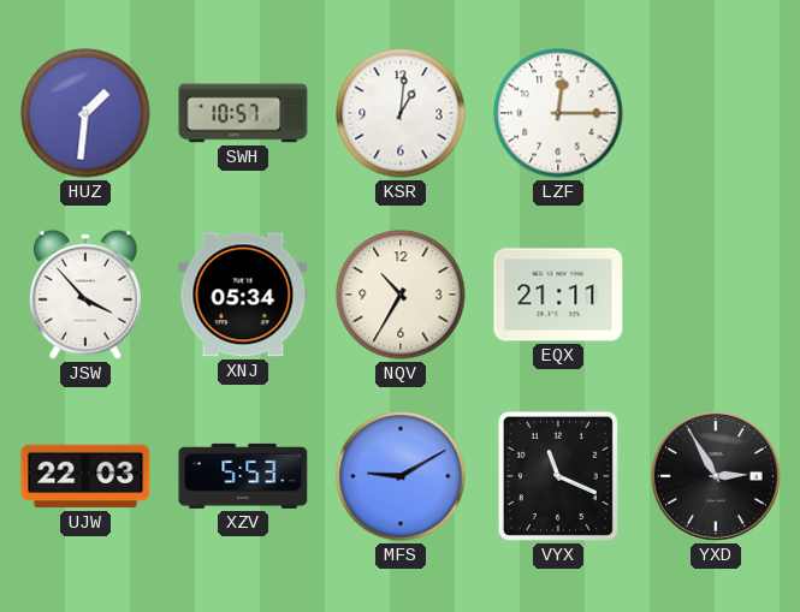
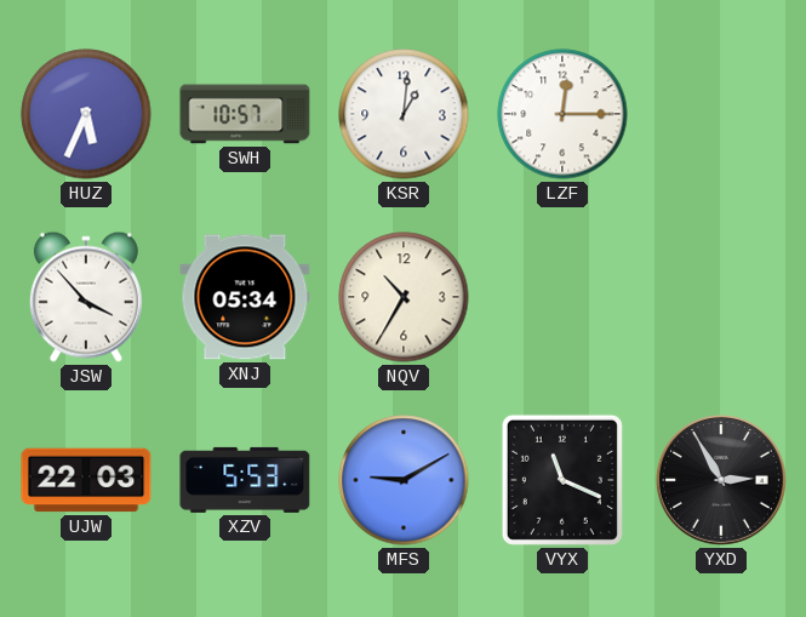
HUZ: 1:31 -> 5:34
EQX: 21:11 -> none
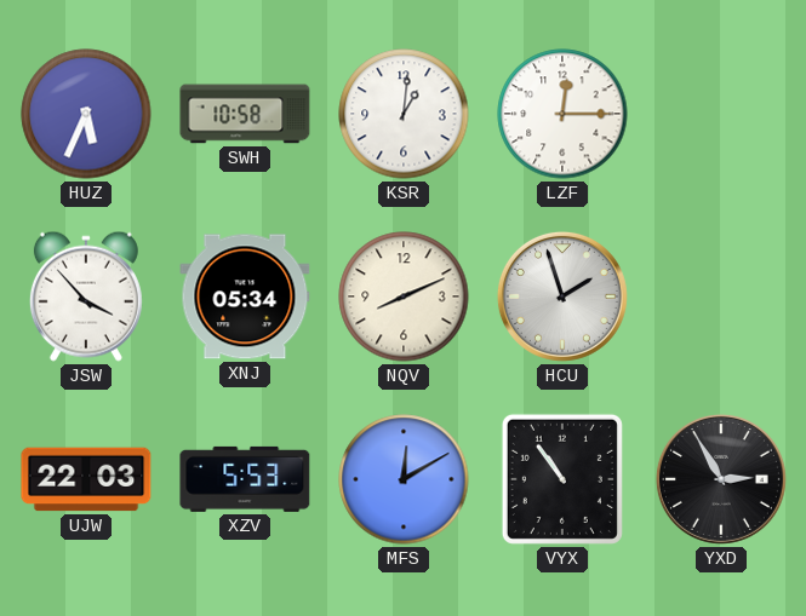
SWH: 10:57 -> 10:58
NQV: 10:35 -> 8:11
HCU: none -> 1:57
MFS: 9:10 -> 12:10
VYX: 11:19 -> 10:54
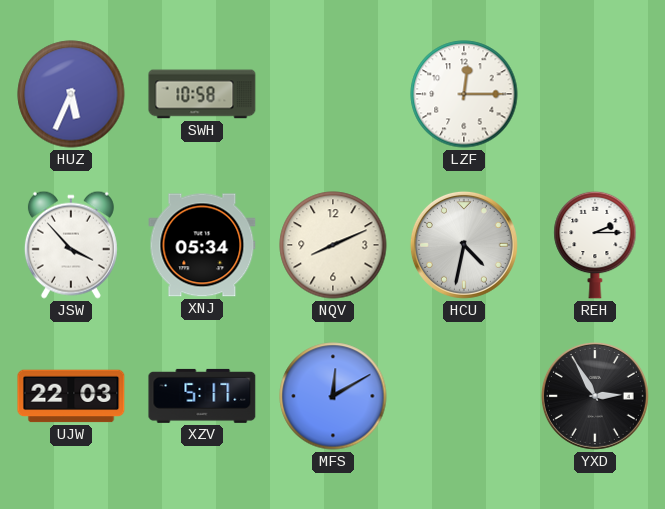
KSR: 1:01 -> none
HCU: 1:57 -> 4:32
REH: none -> 2:15
XZV: 5:53 -> 5:17
VYX: 10:54 -> none
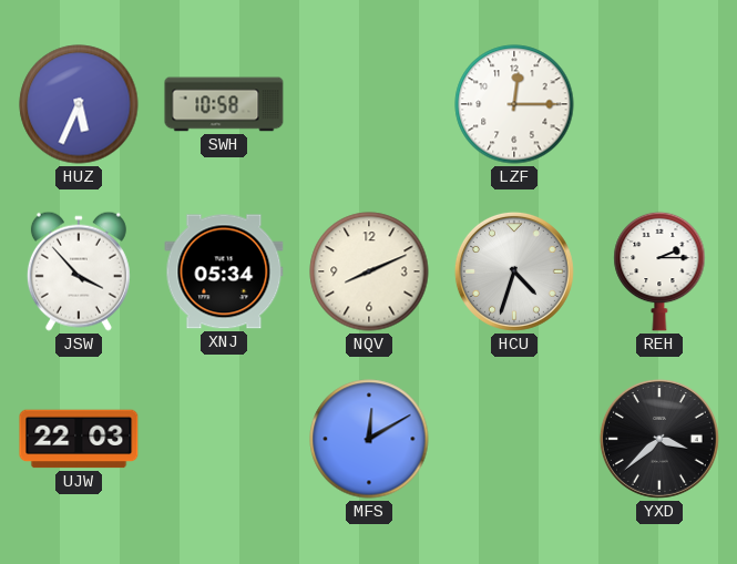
HCU: 4:32 -> 4:33
XZV: 5:17 -> none
YXD: 2:55 -> 3:38
